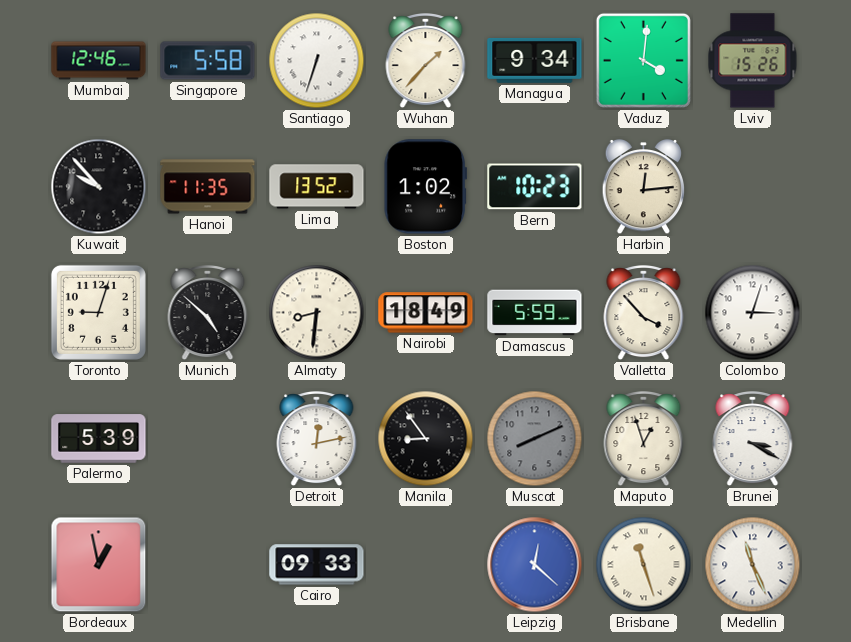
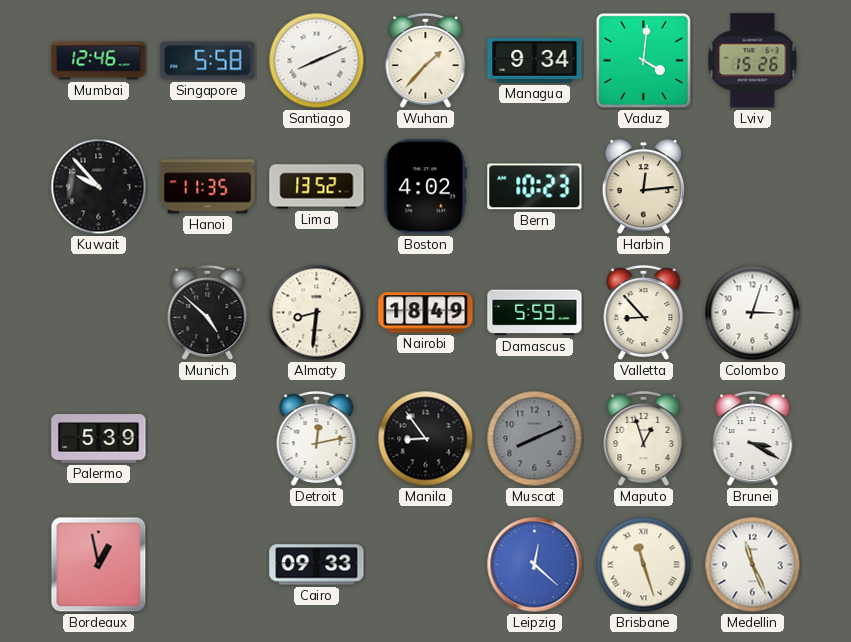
Santiago: 6:33 -> 8:11
Boston: 1:02 -> 4:02
Toronto: 9:03 -> none
Valletta: 3:53 -> 8:53
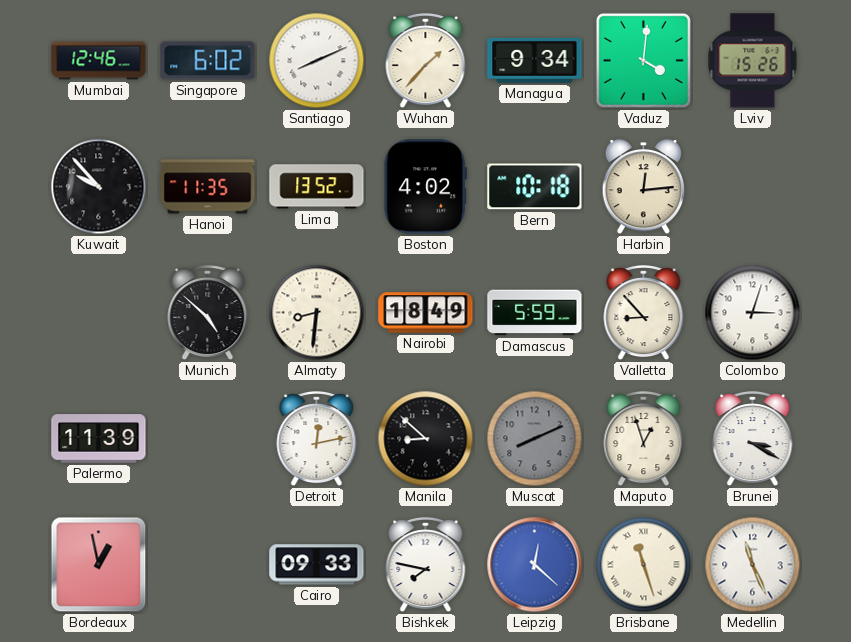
Singapore: 5:58 -> 6:02
Bern: 10:23 -> 10:18
Palermo: 5:39 -> 11:39
Manila: 8:54 -> 8:52
Bishkek: none -> 7:47
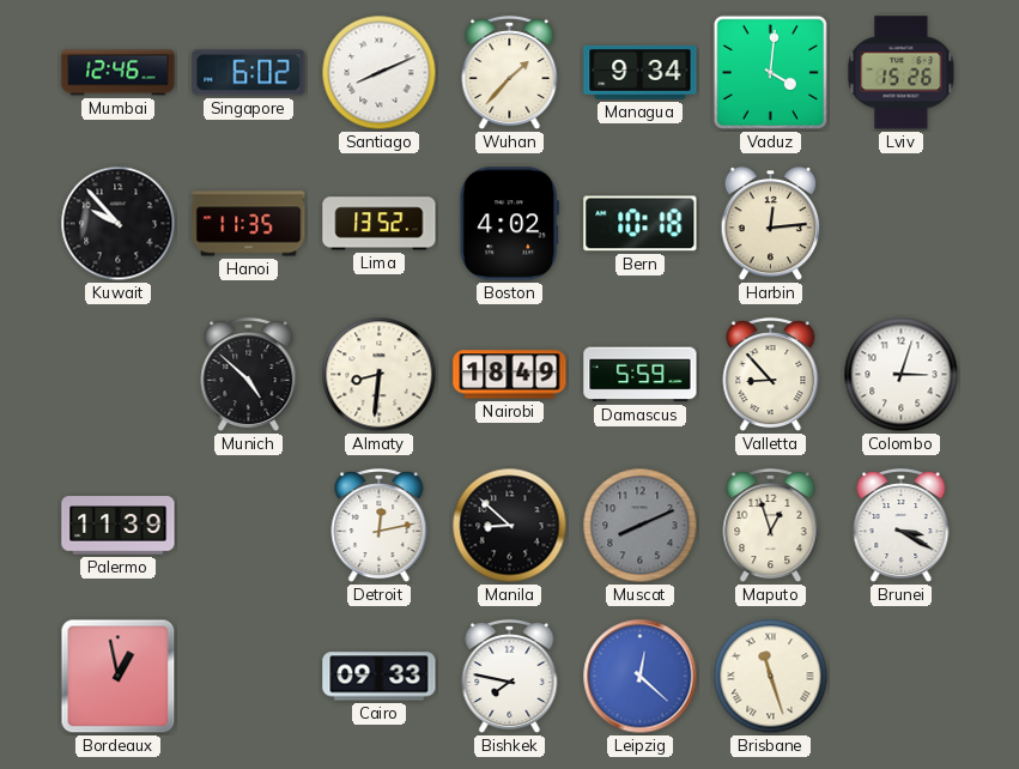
Medellin: 11:26 -> none
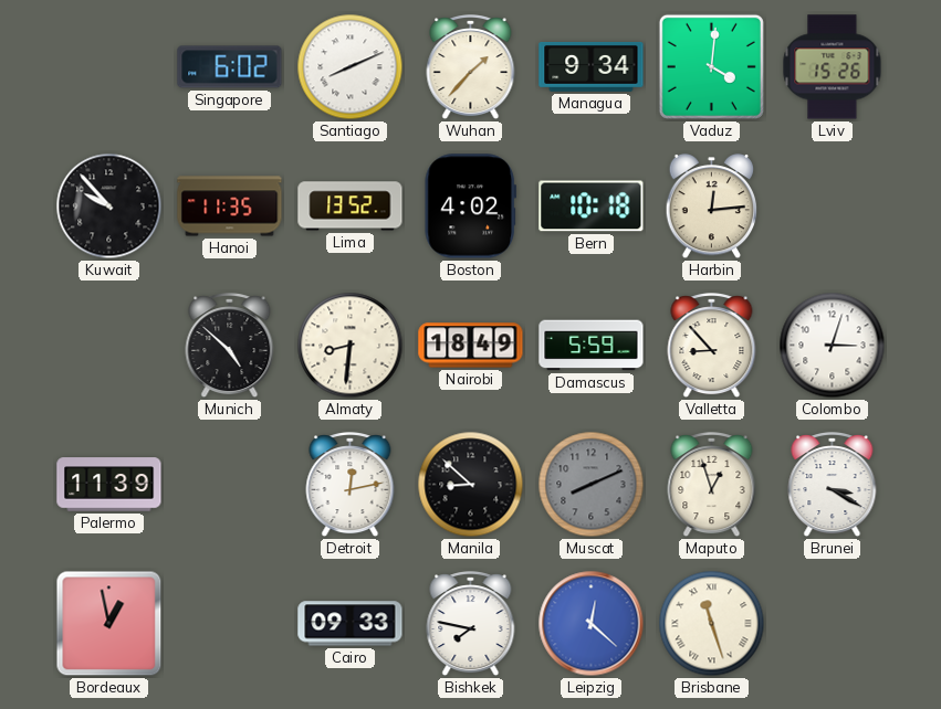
Mumbai: 12:46 -> none
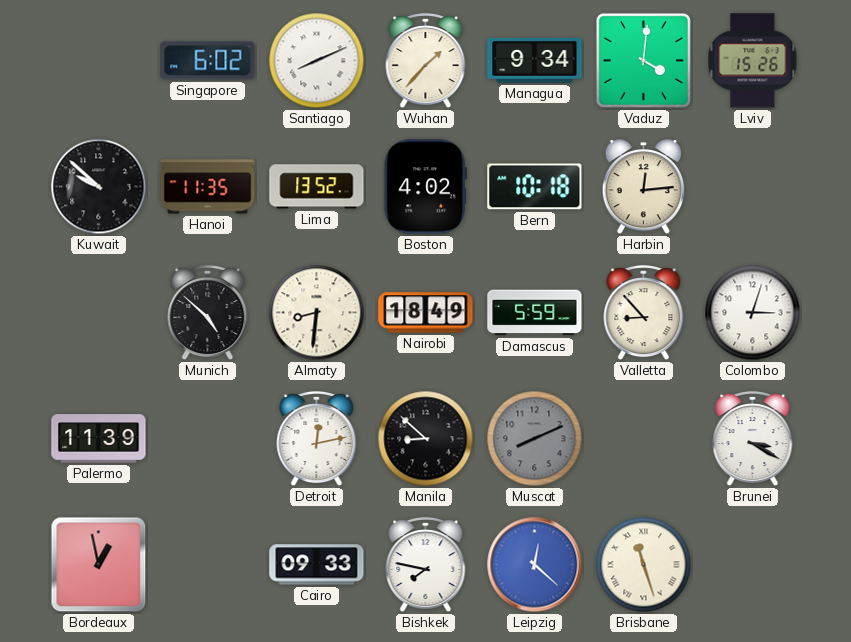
Kuwait: 9:53 -> 9:52
Maputo: 12:57 -> none
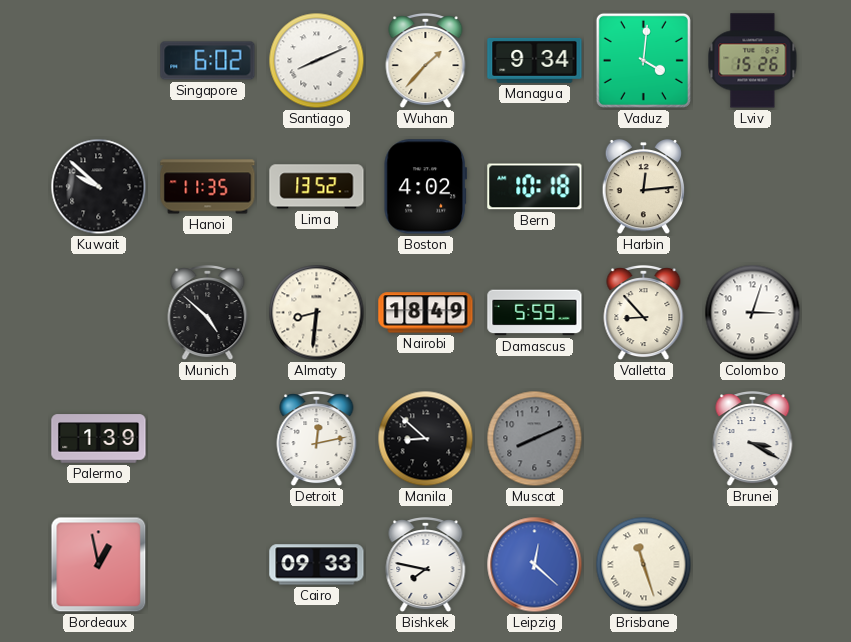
Palermo: 11:39 -> 1:39
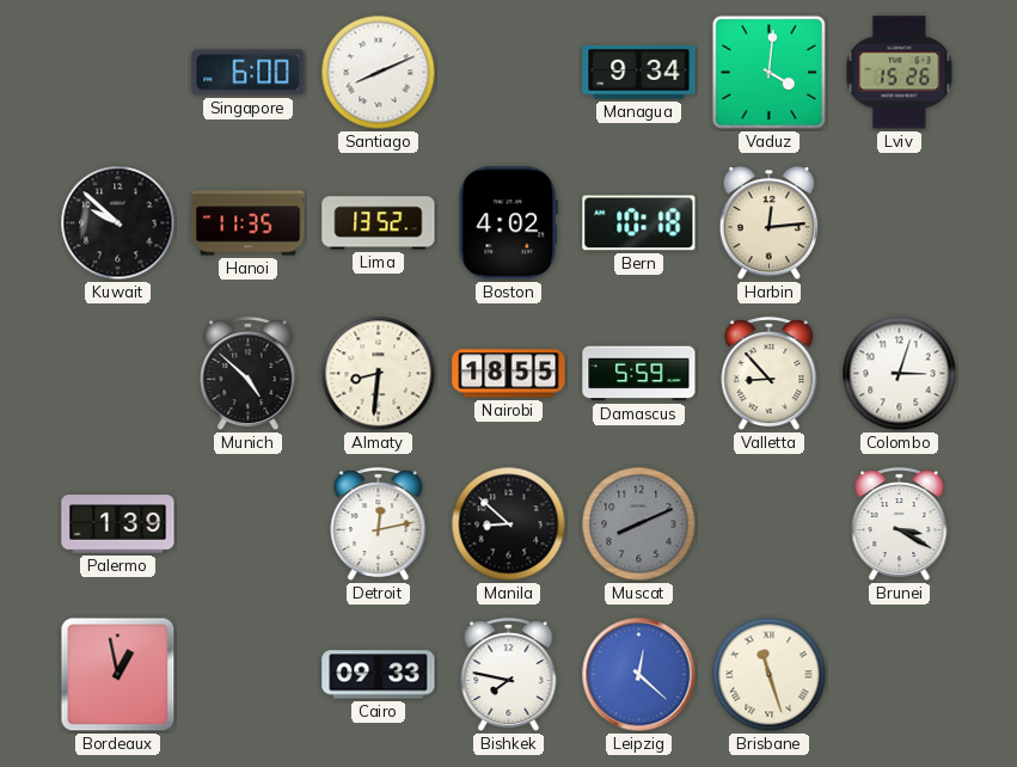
Singapore: 6:02 -> 6:00
Wuhan: 1:37 -> none
Nairobi: 18:49 -> 18:55
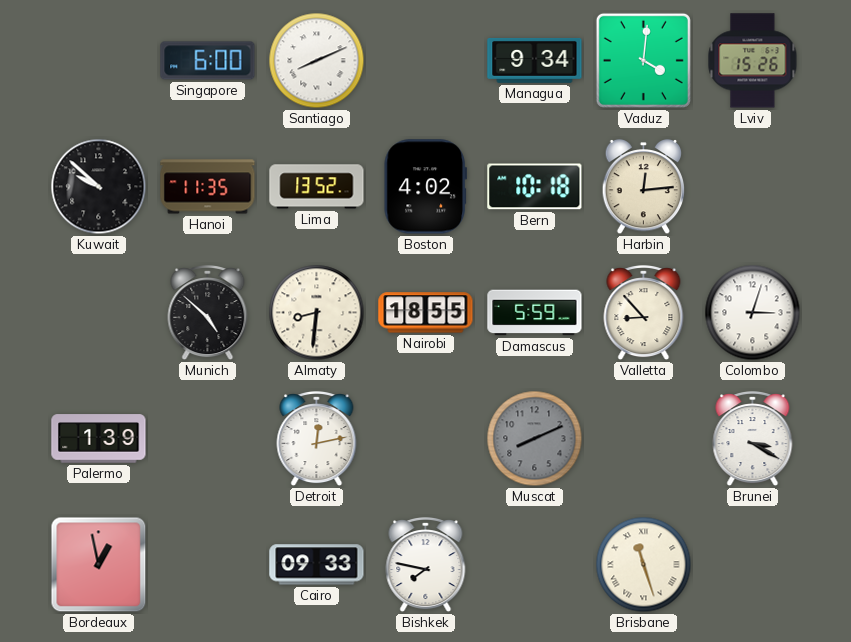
Manila: 8:52 -> none
Leipzig: 12:22 -> none
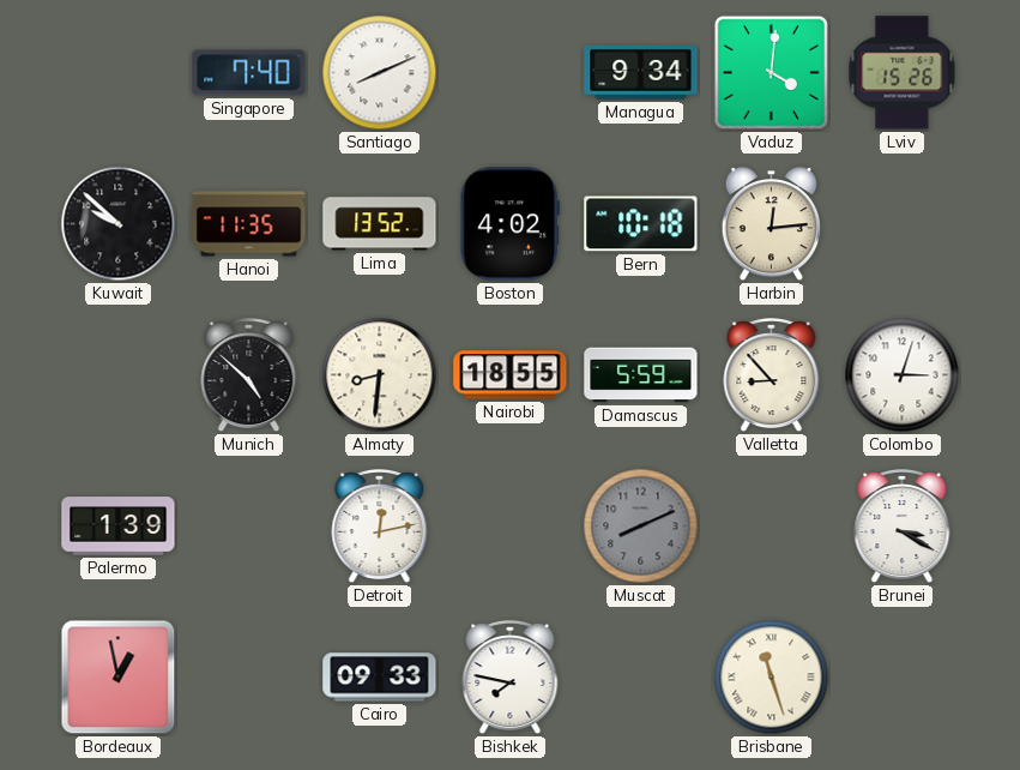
Singapore: 6:00 -> 7:40
